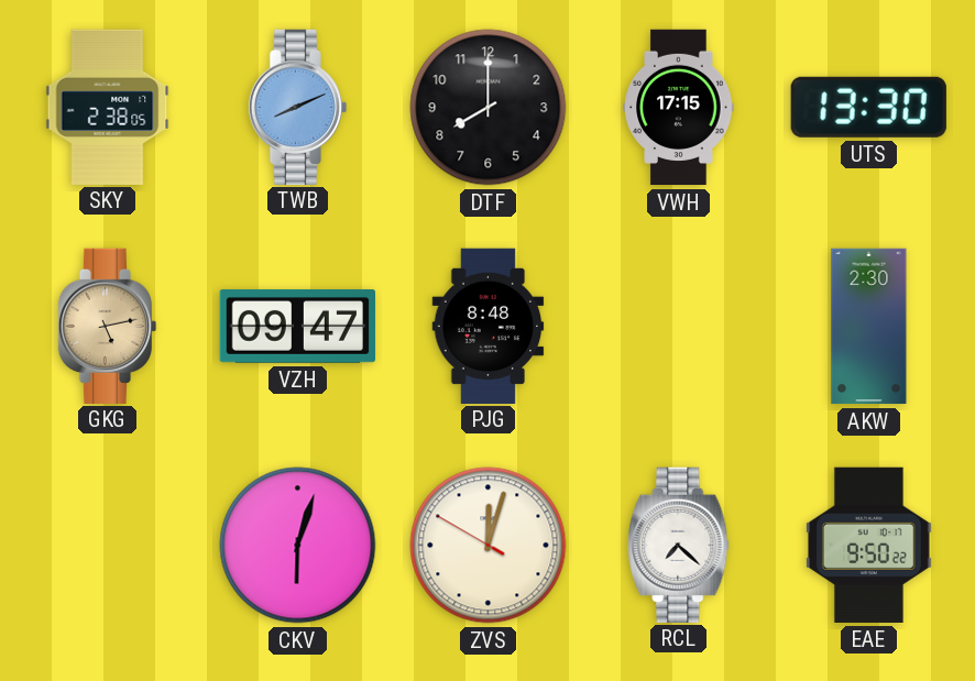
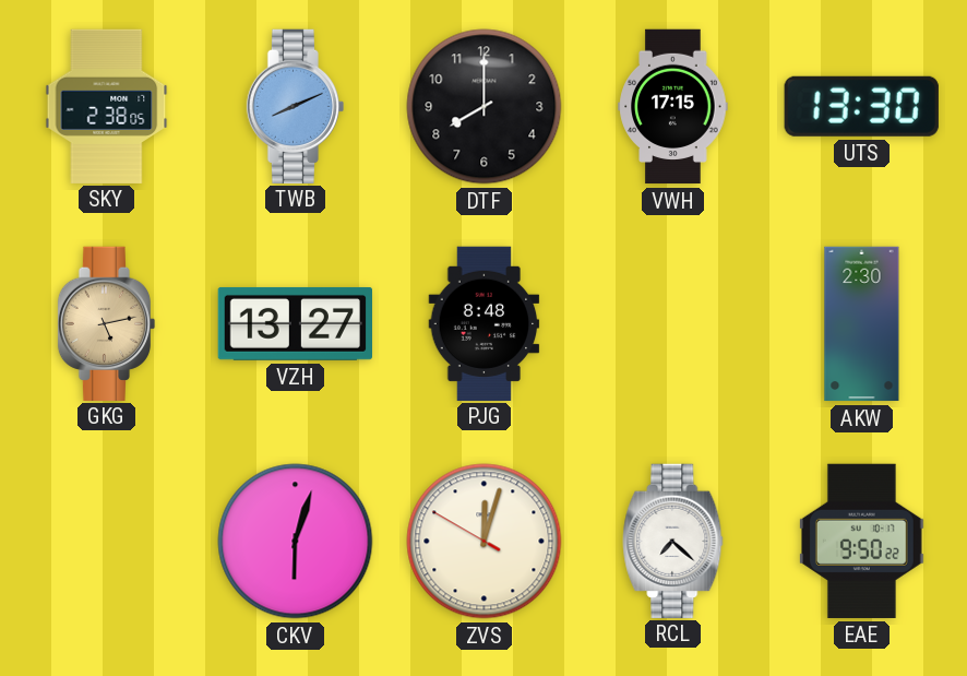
VZH: 09:47 -> 13:27
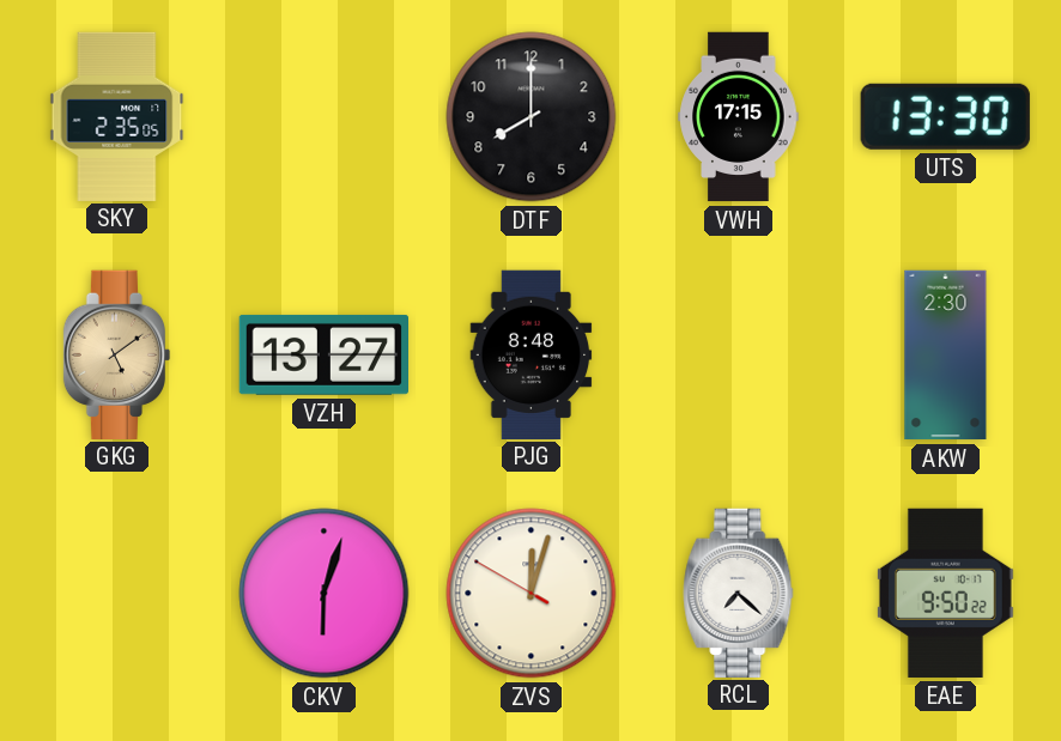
SKY: 2:38 -> 2:35
TWB: 8:11 -> none
GKG: 5:13 -> 5:09
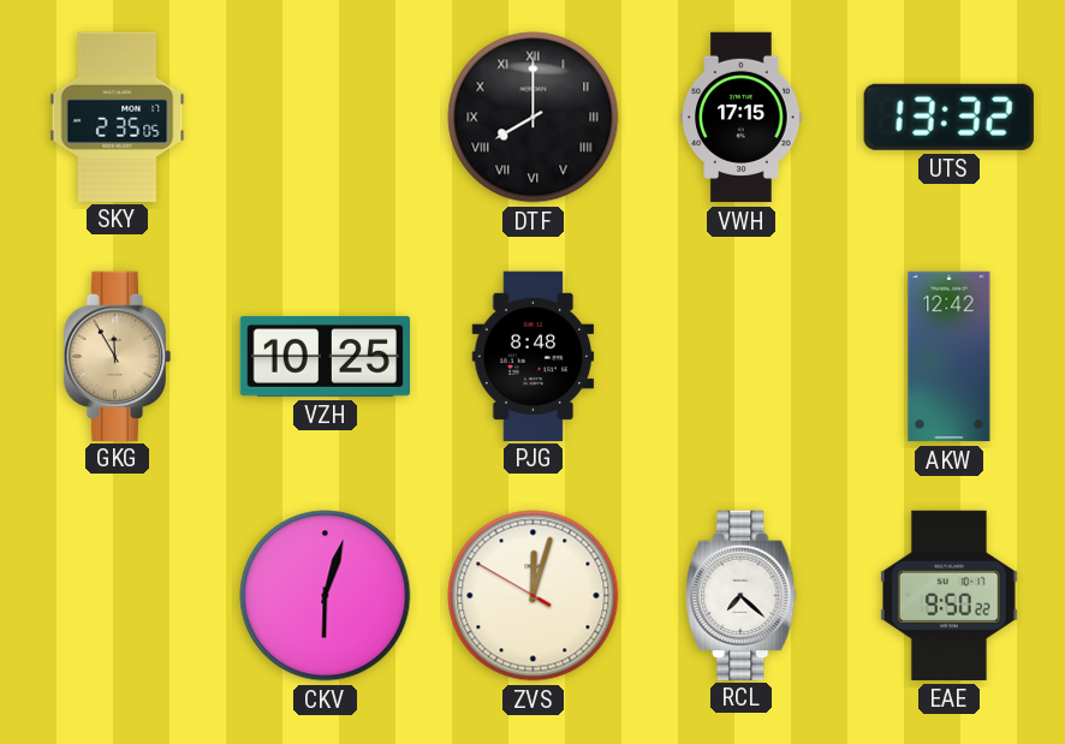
DTF numerals: Arabic -> Roman
UTS: 13:30 -> 13:32
GKG: 5:09 -> 11:55
VZH: 13:27 -> 10:25
AKW: 2:30 -> 12:42
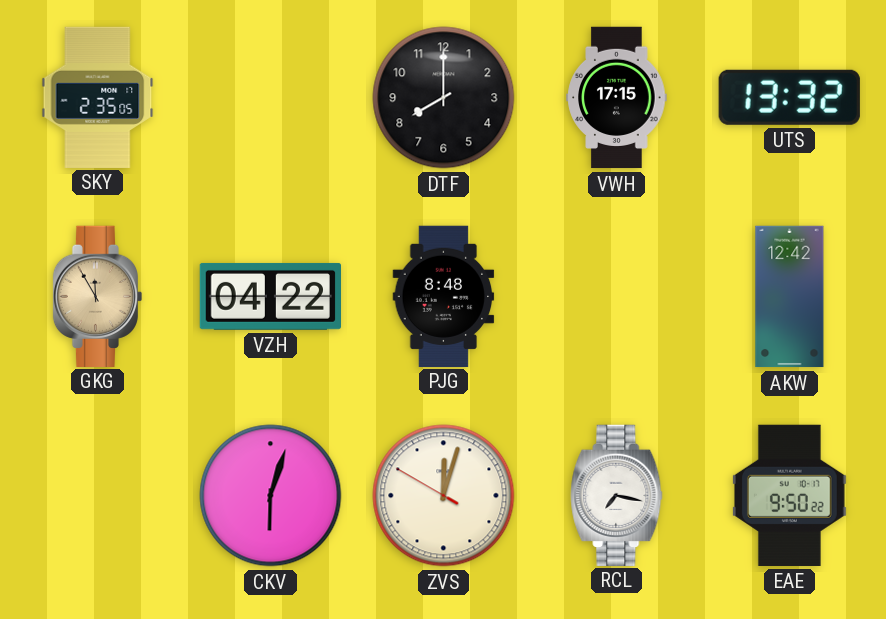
DTF numerals: Roman -> Arabic
VZH: 10:25 -> 04:22
RCL: 7:22 -> 7:17
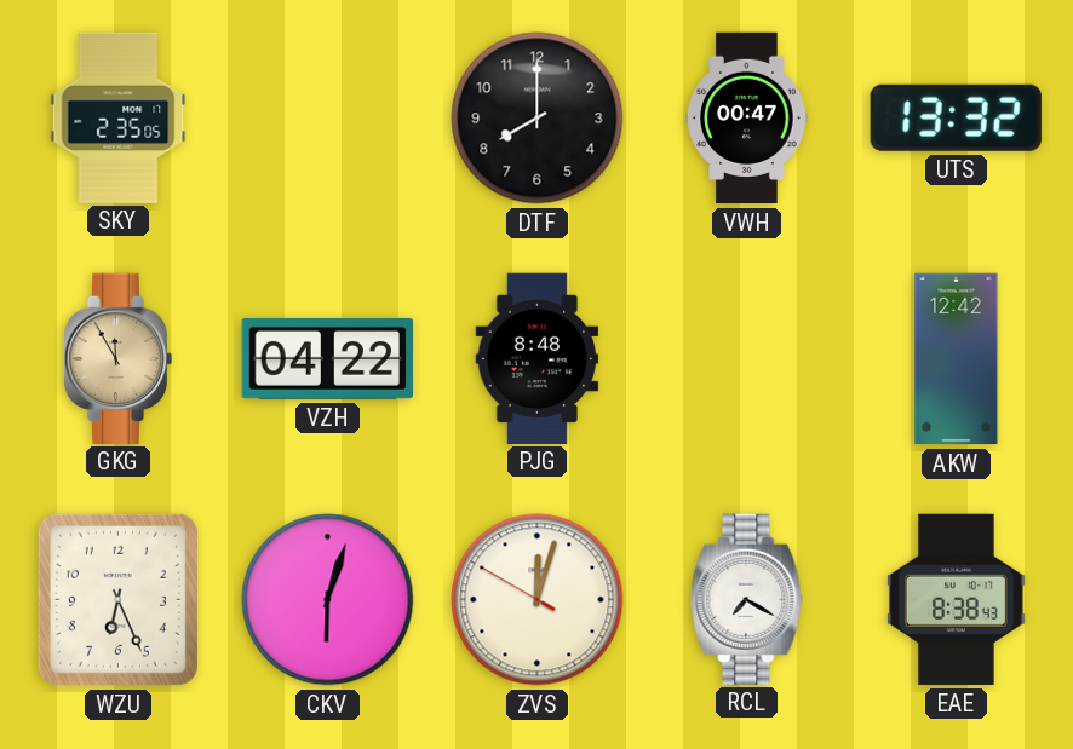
VWH: 17:15 -> 00:47
WZU: none -> 6:26
RCL: 7:17 -> 7:20
EAE: 9:50 -> 8:38
